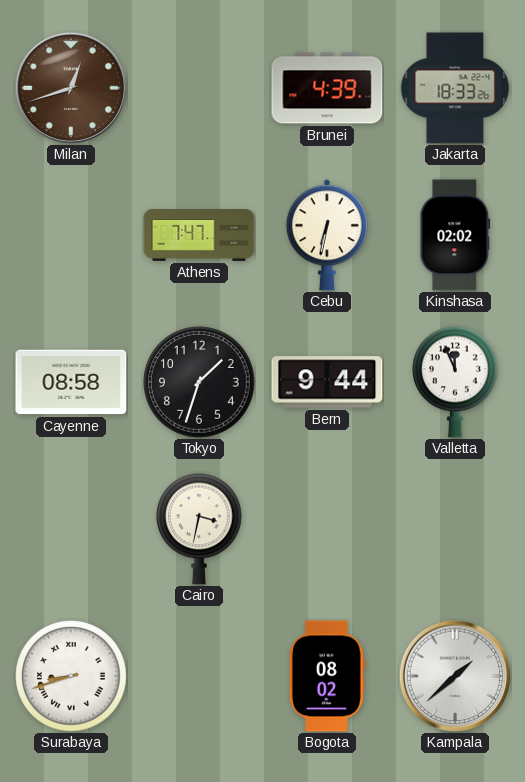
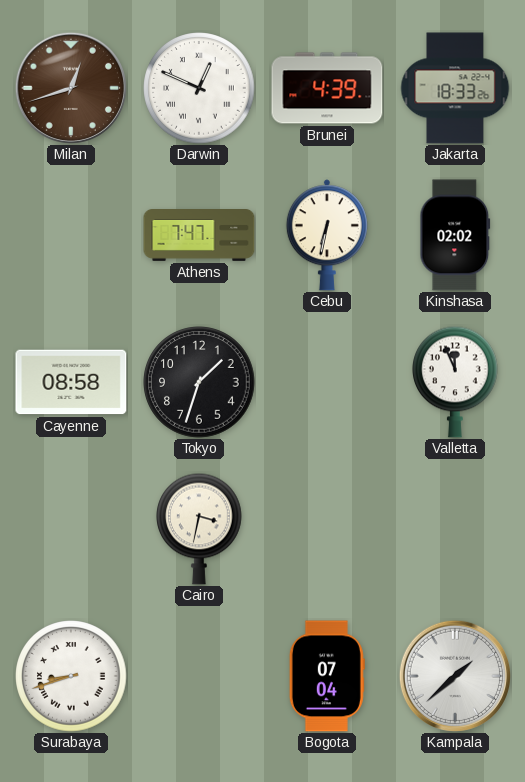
Darwin: none -> 12:49
Bern: 9:44 -> none
Bogota: 08:02 -> 07:04
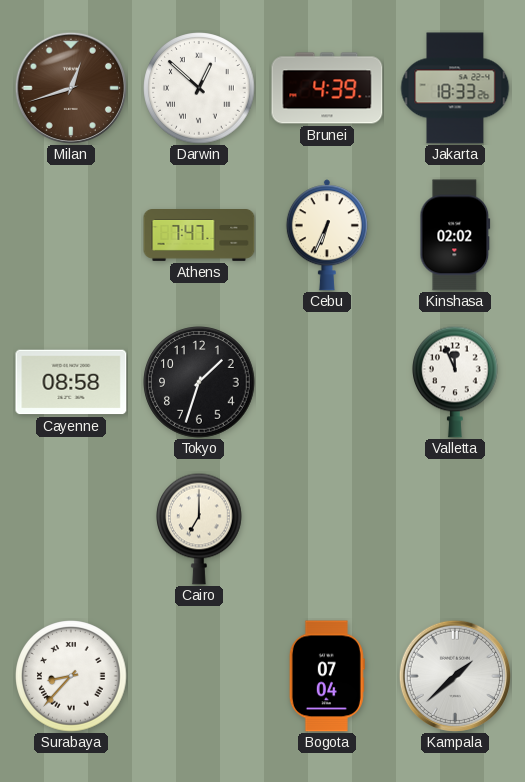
Darwin: 12:49 -> 12:52
Cebu: 6:32 -> 6:34
Cairo: 3:32 -> 7:00
Surabaya: 8:42 -> 8:37
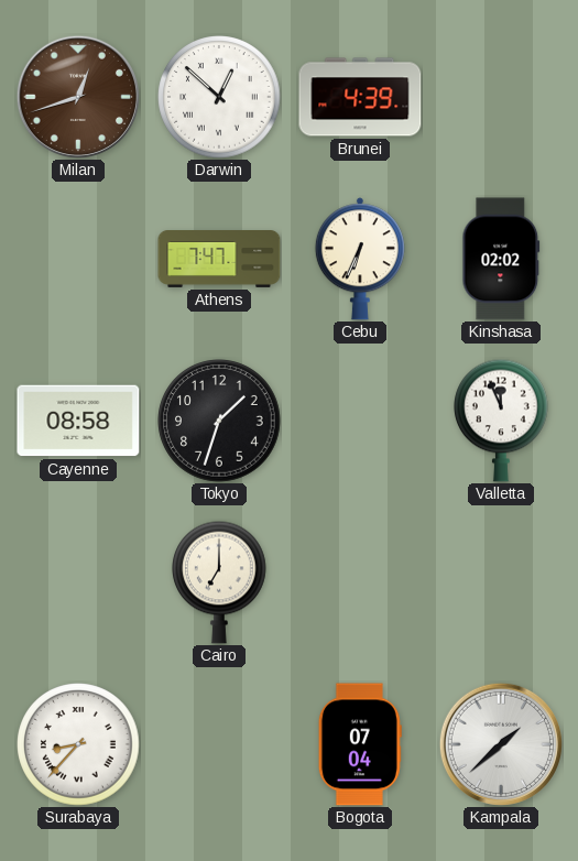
Jakarta: 18:33 -> none
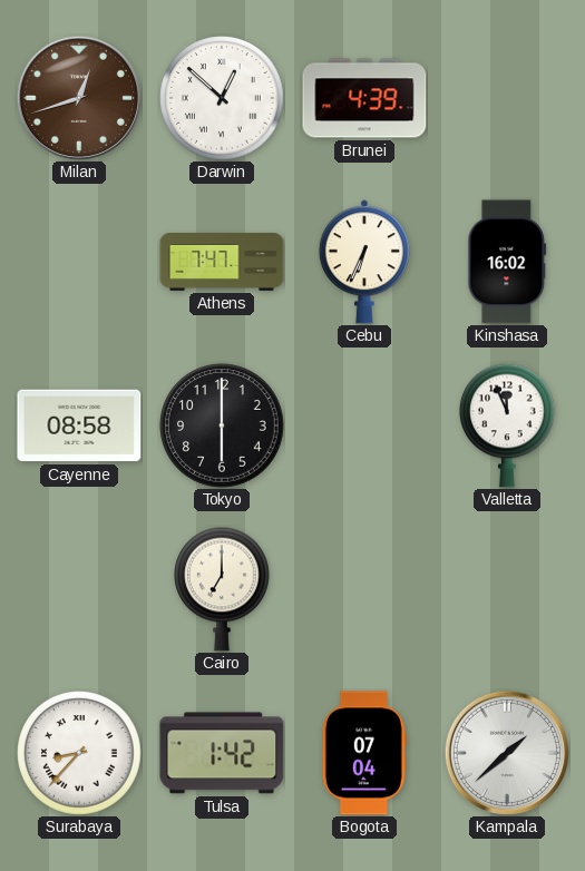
Kinshasa: 02:02 -> 16:02
Tokyo: 1:33 -> 6:00
Tulsa: none -> 1:42
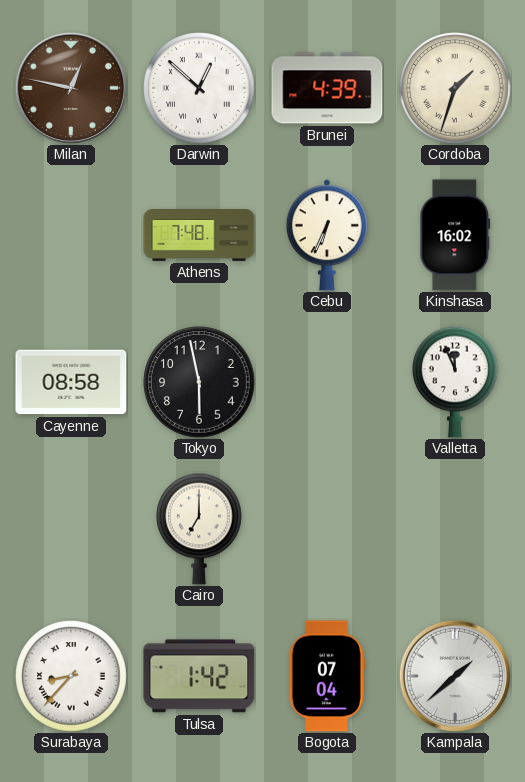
Milan: 12:42 -> 12:47
Cordoba: none -> 1:33
Athens: 7:47 -> 7:48
Tokyo: 6:00 -> 5:58
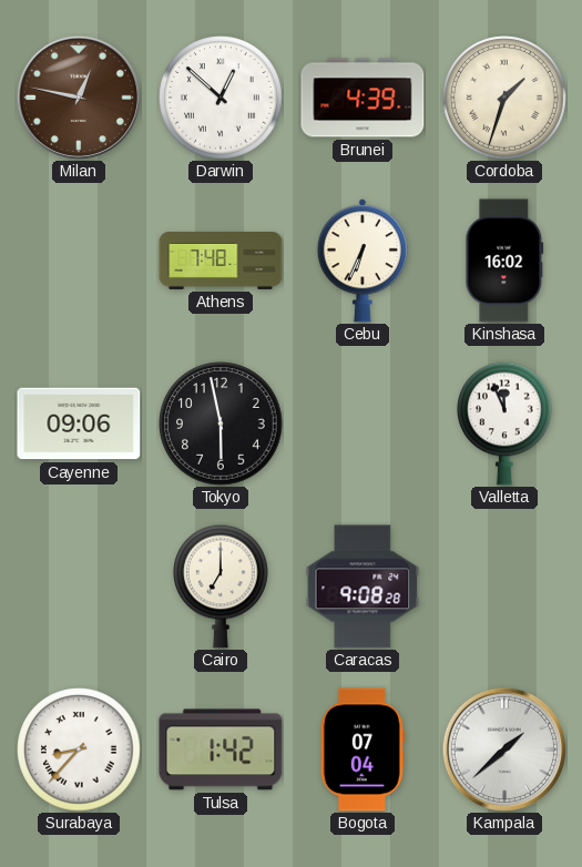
Cayenne: 08:58 -> 09:06
Caracas: none -> 9:08
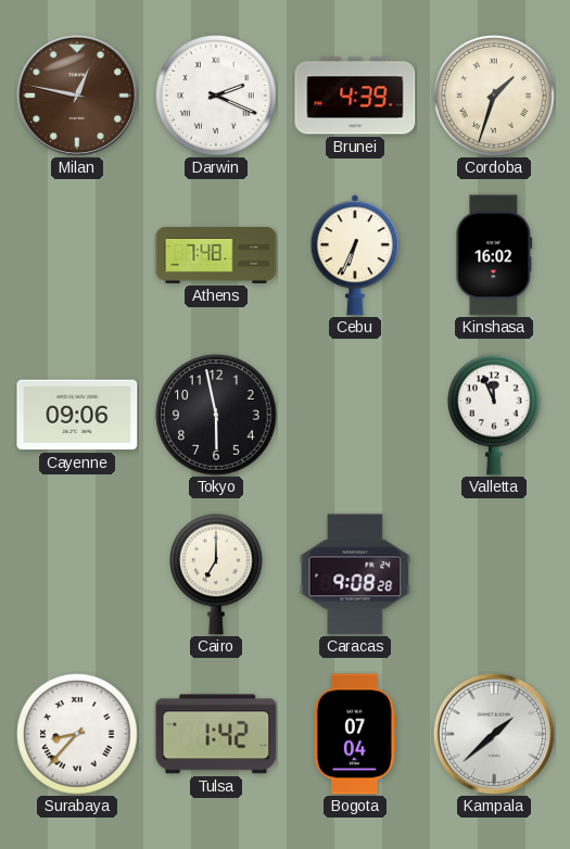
Darwin: 12:52 -> 2:19
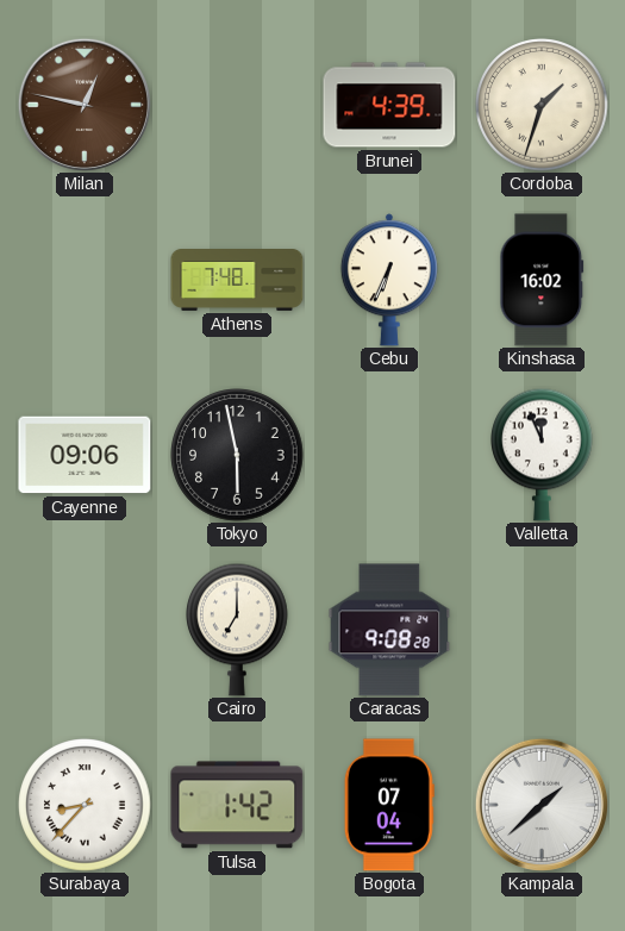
Darwin: 2:19 -> none
